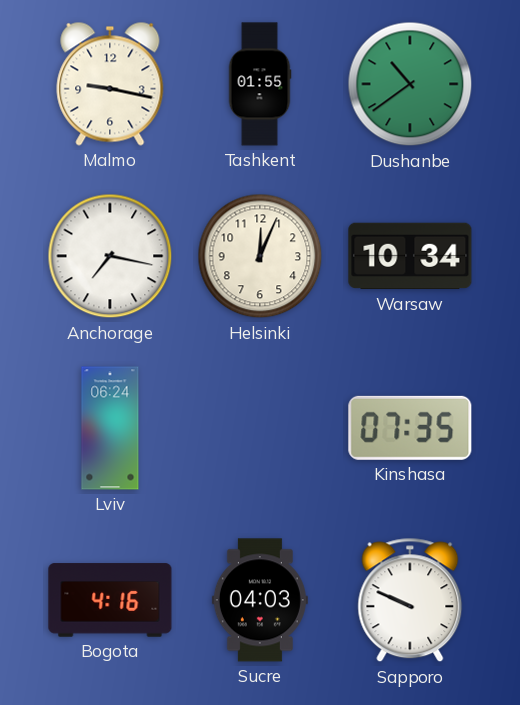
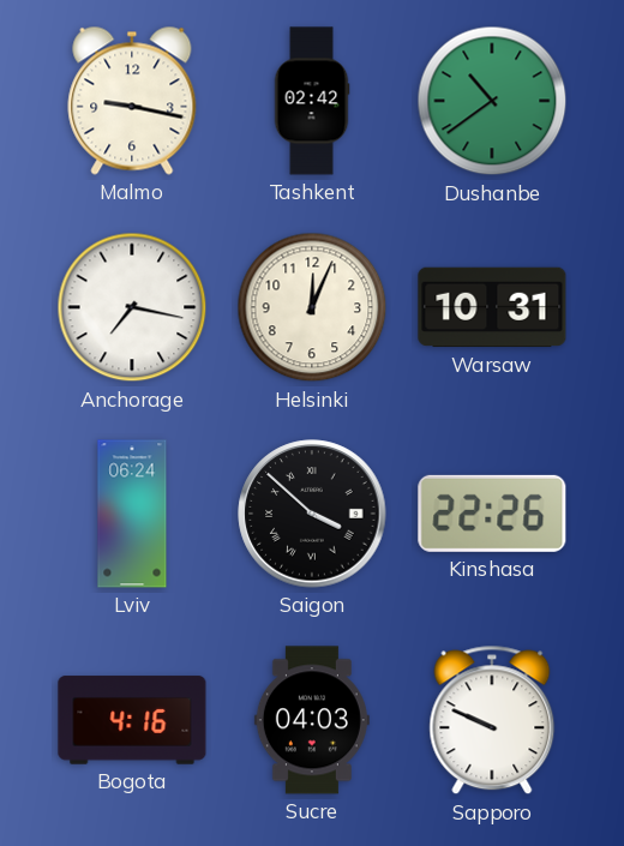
Tashkent: 01:55 -> 02:42
Warsaw: 10:34 -> 10:31
Saigon: none -> 3:52
Kinshasa: 07:35 -> 22:26
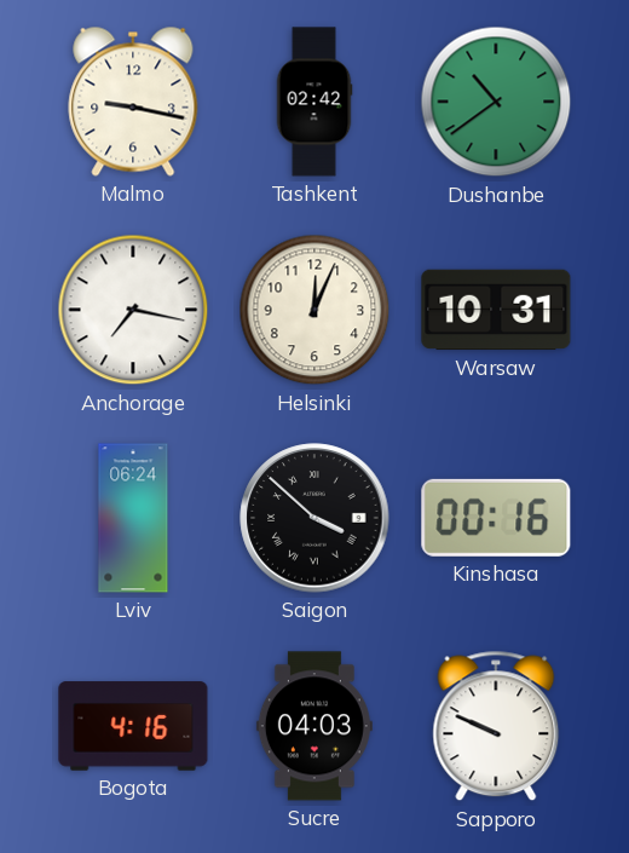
Kinshasa: 22:26 -> 00:16
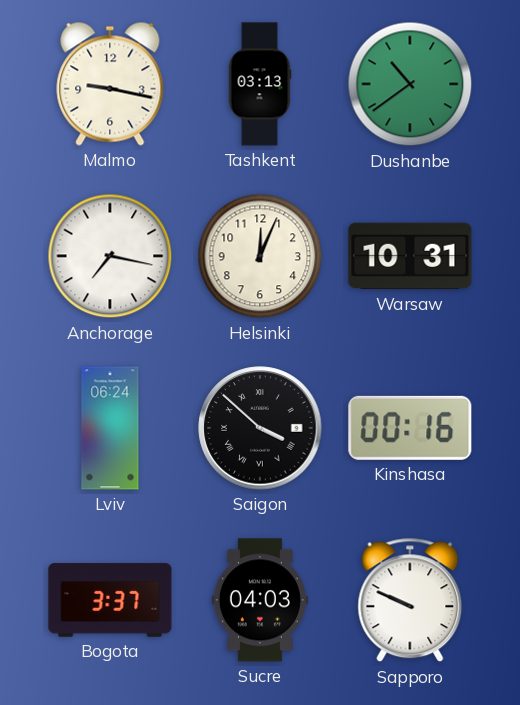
Tashkent: 02:42 -> 03:13
Bogota: 4:16 -> 3:37
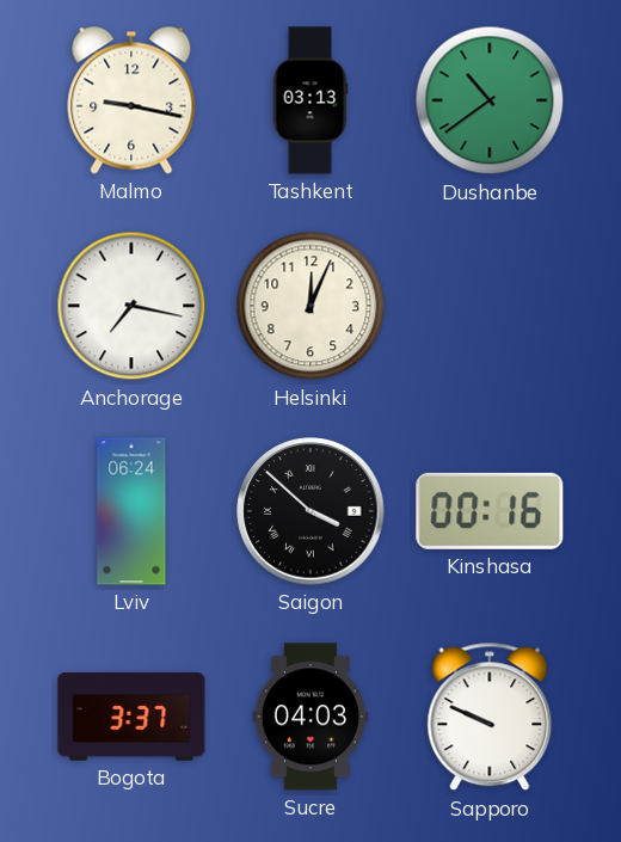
Warsaw: 10:31 -> none
